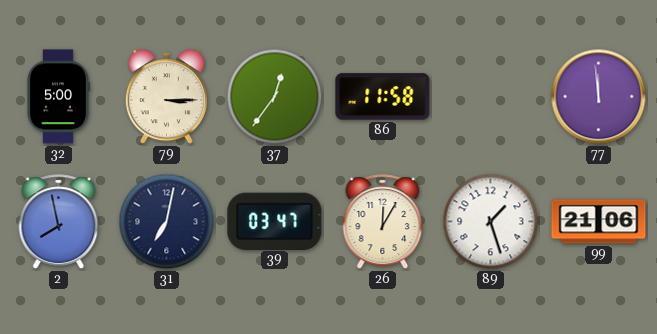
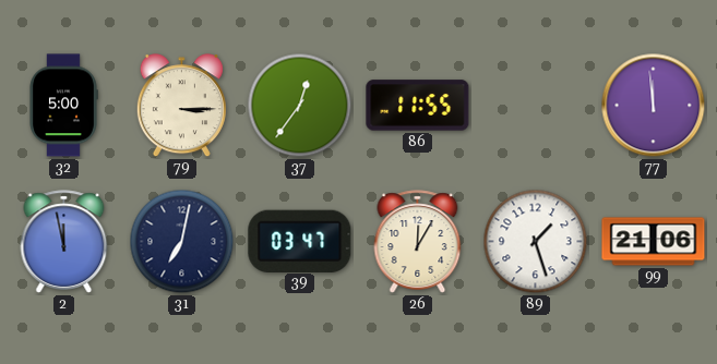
86: 11:58 -> 11:55
2: 7:58 -> 11:58
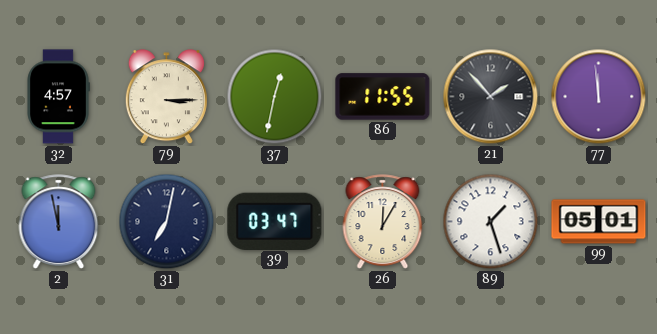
32: 5:00 -> 4:57
37: 12:36 -> 12:32
21: none -> 1:53
99: 21:06 -> 05:01
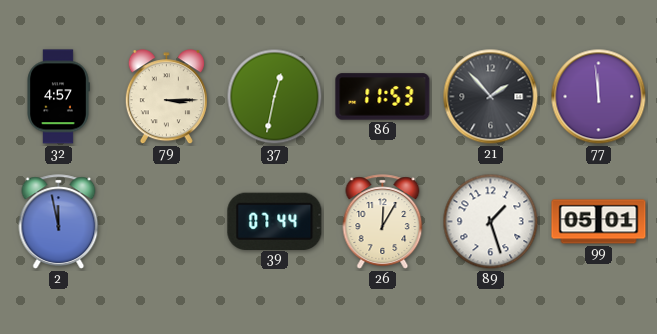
86: 11:55 -> 11:53
31: 7:02 -> none
39: 03:47 -> 07:44
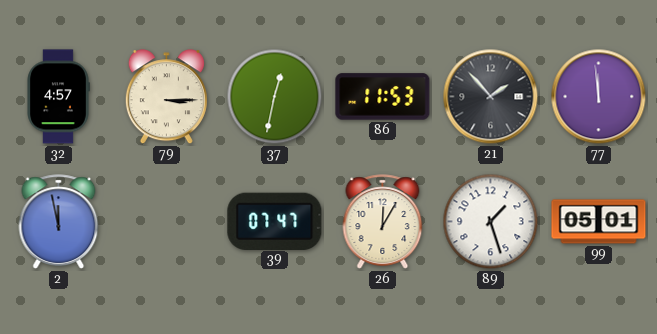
39: 07:44 -> 07:47
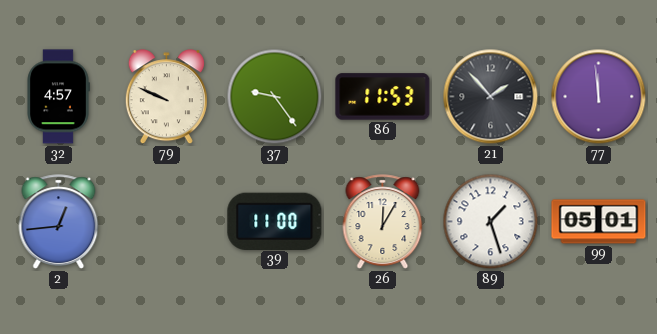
79: 3:15 -> 9:49
37: 12:32 -> 9:24
2: 11:58 -> 12:44
39: 07:47 -> 11:00
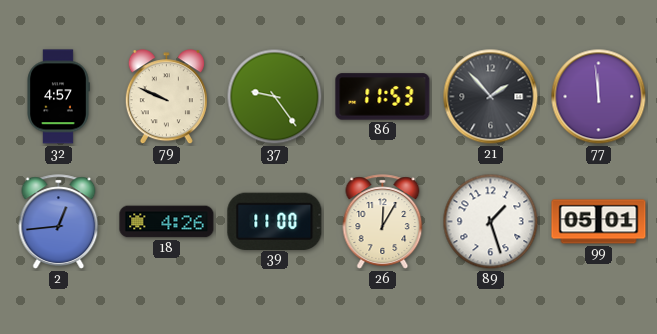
18: none -> 4:26
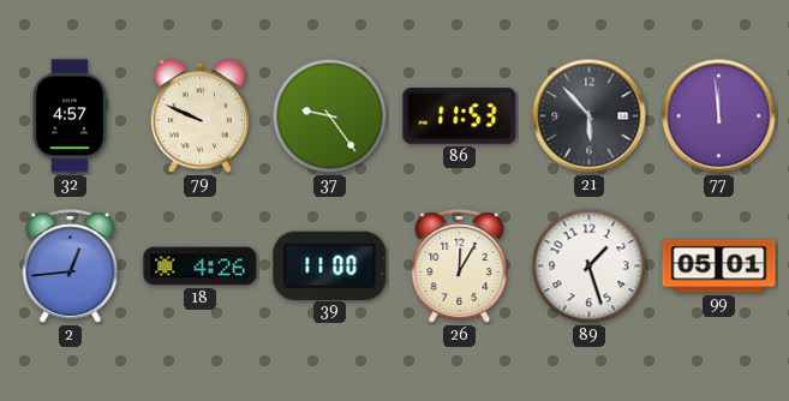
21: 1:53 -> 5:53
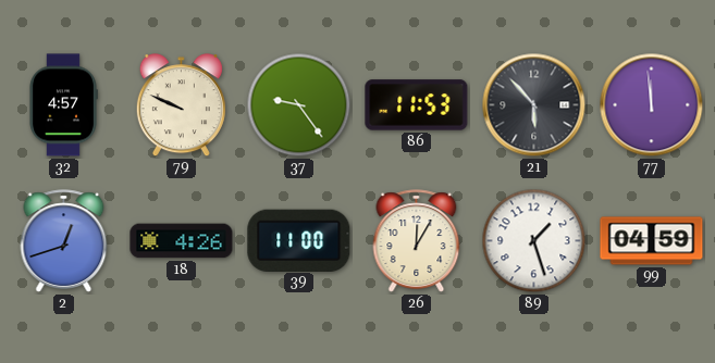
2: 12:44 -> 12:42
99: 05:01 -> 04:59
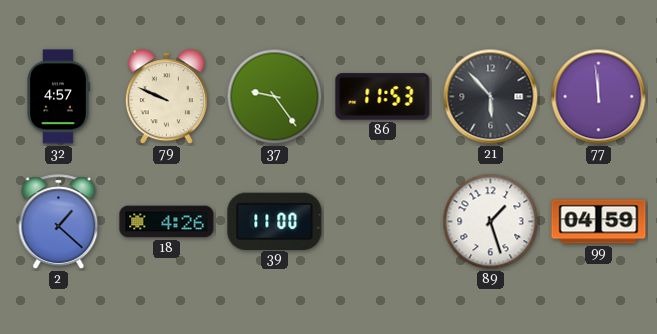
2: 12:42 -> 1:22
26: 12:05 -> none
